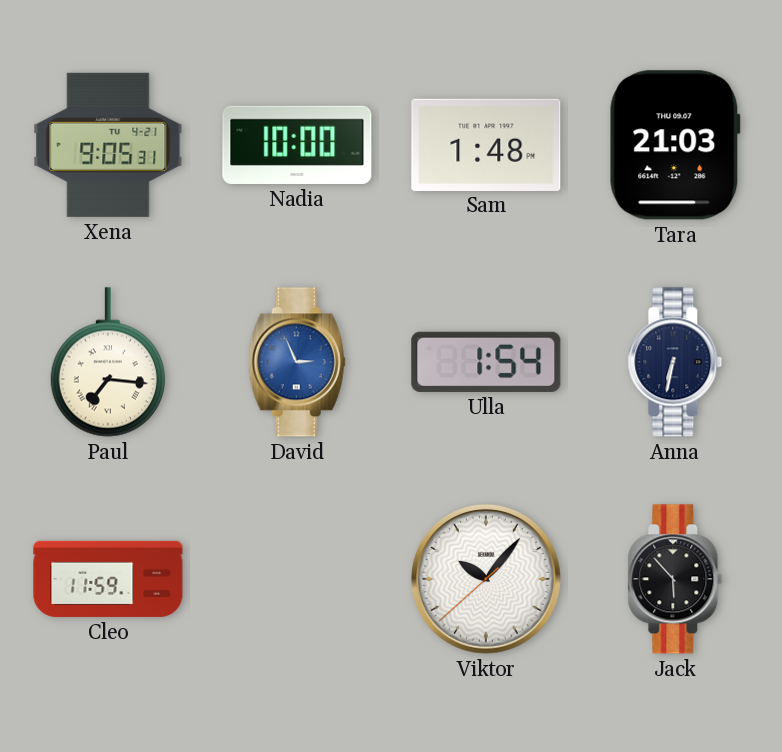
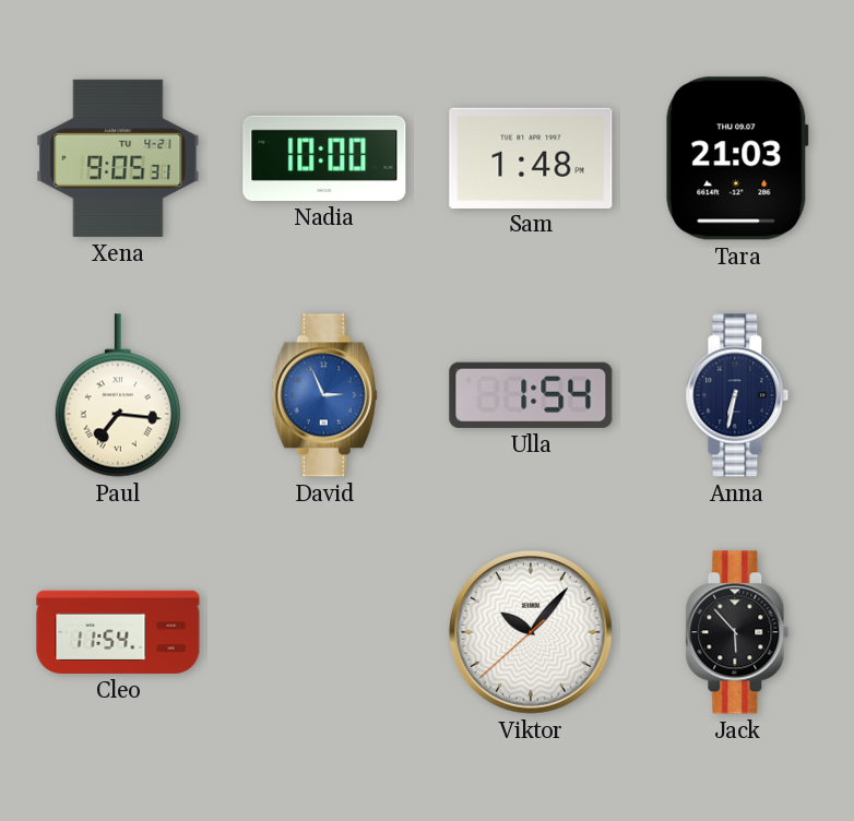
Cleo: 11:59 -> 11:54
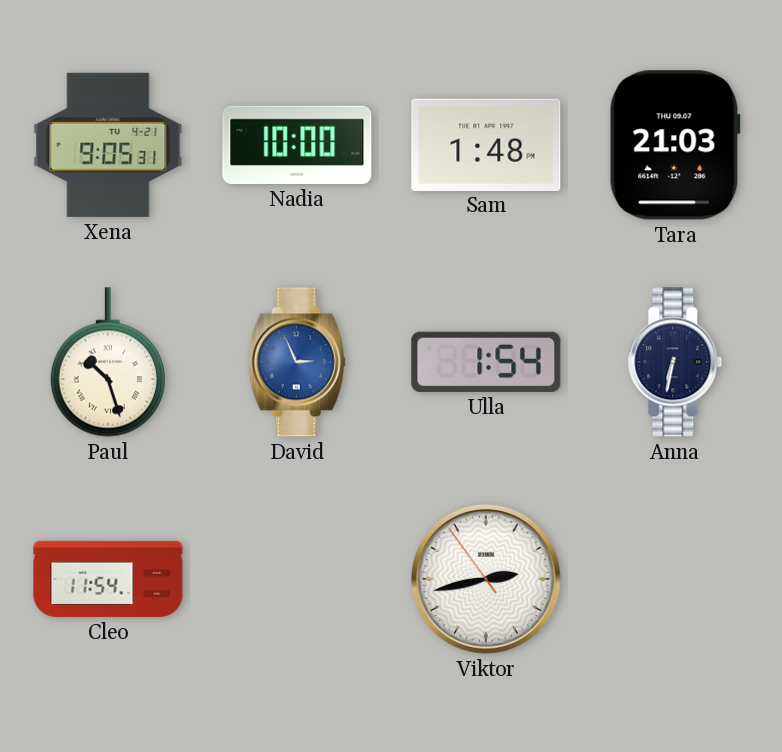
Paul: 7:16 -> 10:27
Viktor: 10:06 -> 2:42
Jack: 5:53 -> none
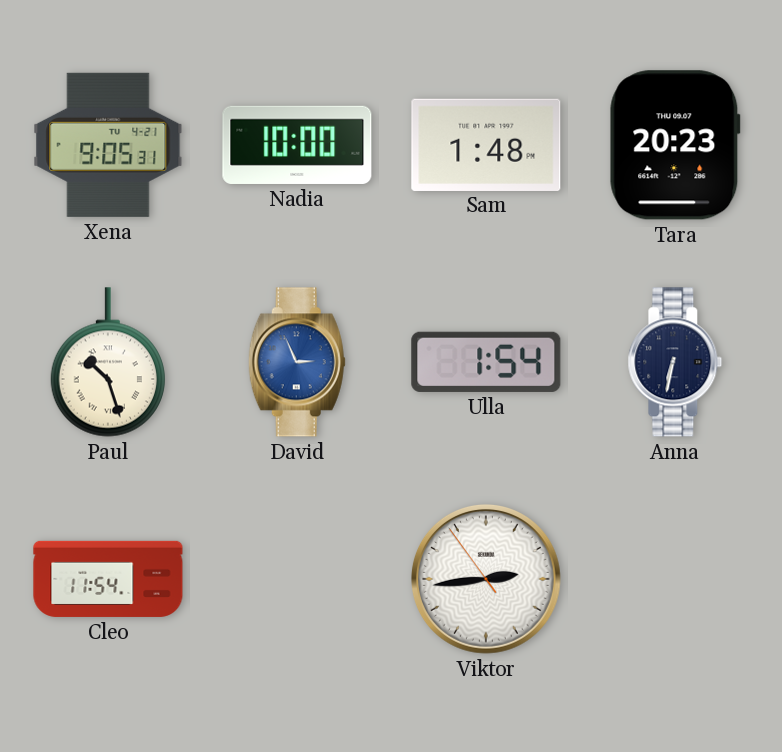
Tara: 21:03 -> 20:23
Viktor: 2:42 -> 2:43
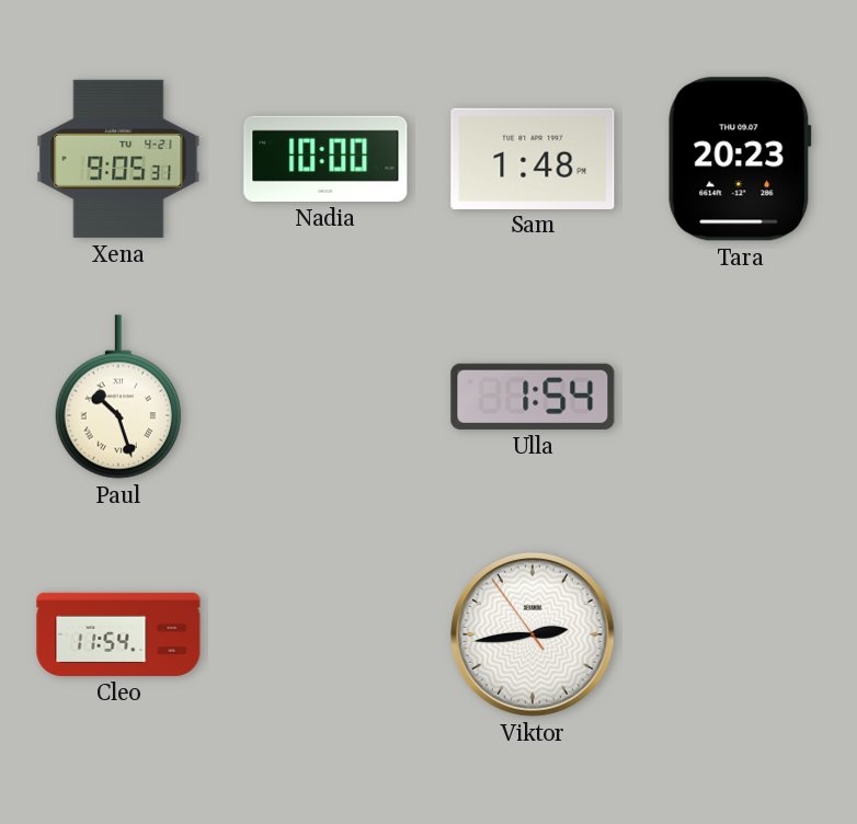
David: 2:56 -> none
Anna: 6:32 -> none
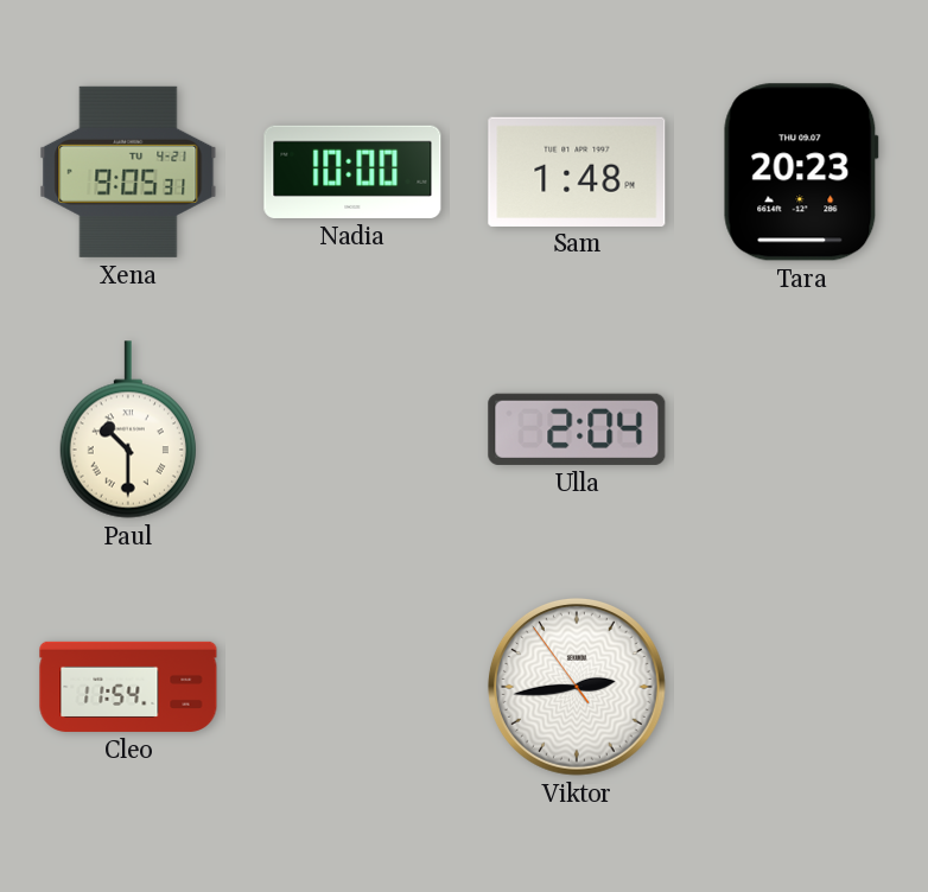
Paul: 10:27 -> 10:30
Ulla: 1:54 -> 2:04
